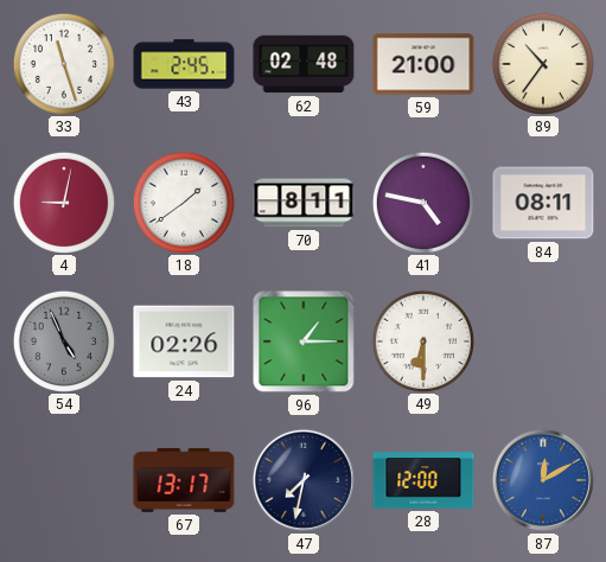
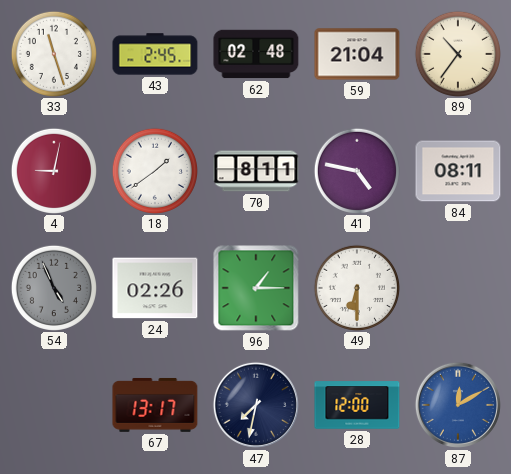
59: 21:00 -> 21:04
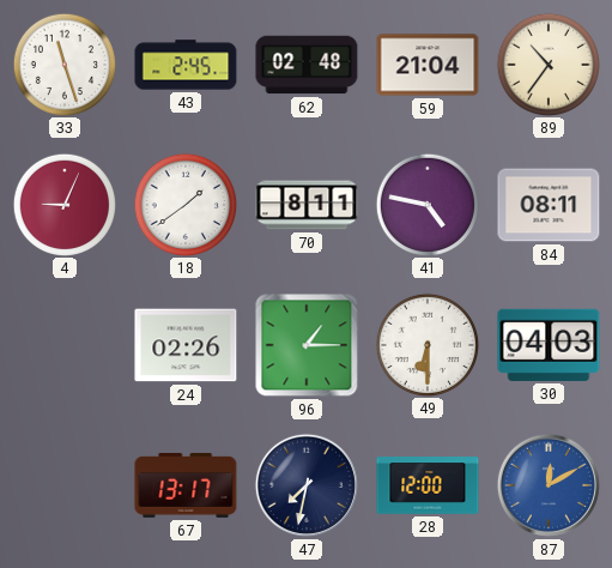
4: 9:02 -> 9:04
54: 4:56 -> none
30: none -> 04:03
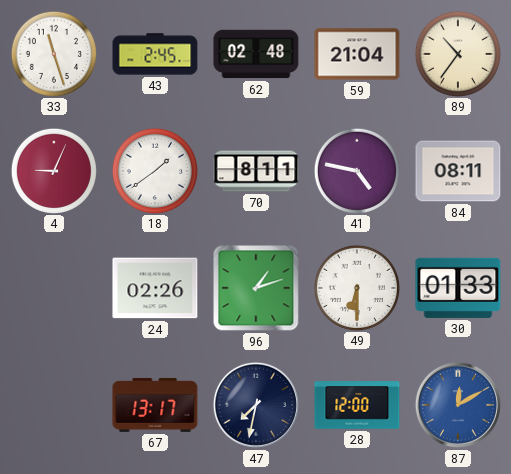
96: 1:15 -> 1:12
30: 04:03 -> 01:33
